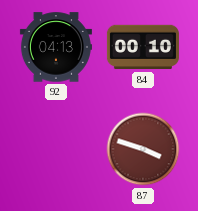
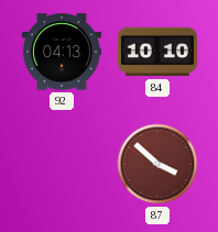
84: 00:10 -> 10:10
87: 3:48 -> 3:52
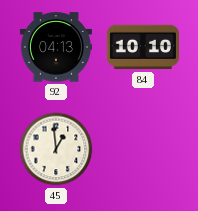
45: none -> 12:59
87: 3:52 -> none
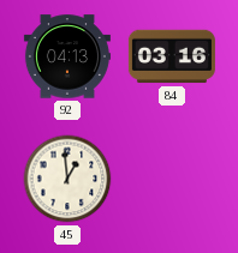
84: 10:10 -> 03:16
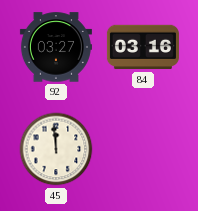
92: 04:13 -> 03:27
45: 12:59 -> 11:59
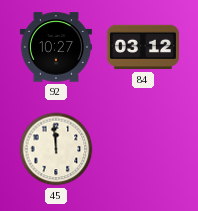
92: 03:27 -> 10:27
84: 03:16 -> 03:12
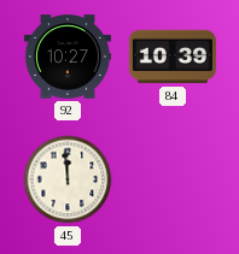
84: 03:12 -> 10:39
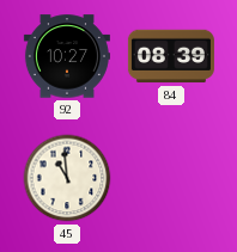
84: 10:39 -> 08:39
45: 11:59 -> 10:59
